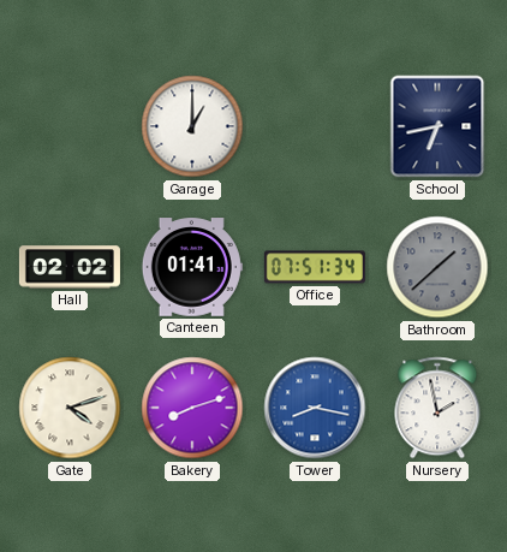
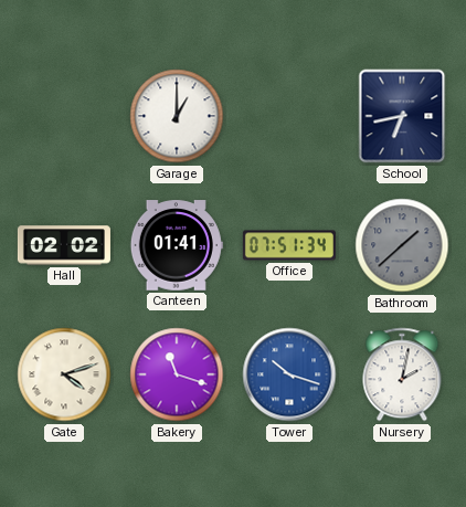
Bakery: 8:12 -> 11:18
Tower: 8:17 -> 10:18
Nursery: 1:58 -> 2:02
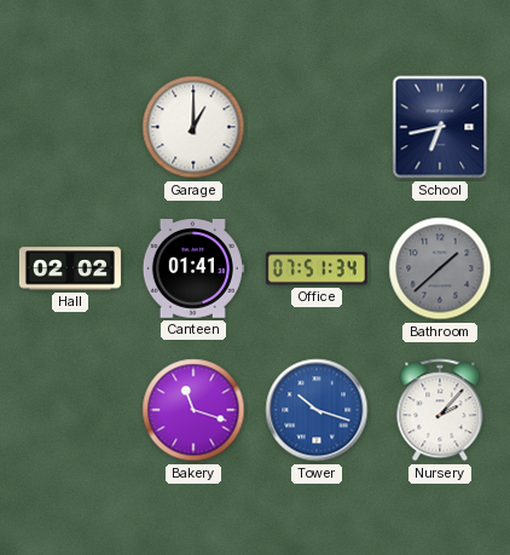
Gate: 4:12 -> none
Nursery: 2:02 -> 2:07
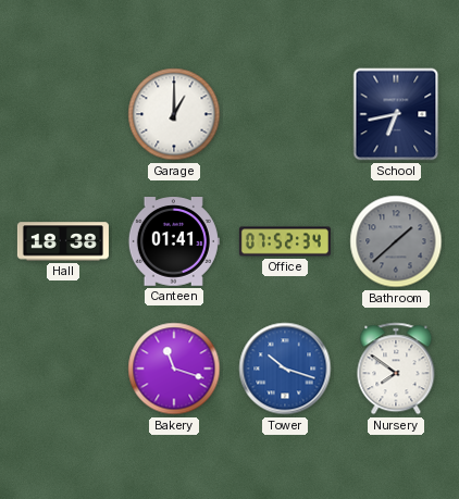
Hall: 02:02 -> 18:38
Office: 07:51 -> 07:52
Nursery: 2:07 -> 7:51
